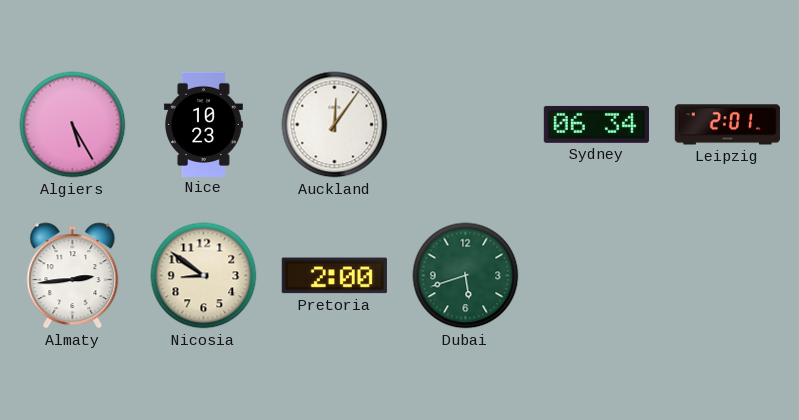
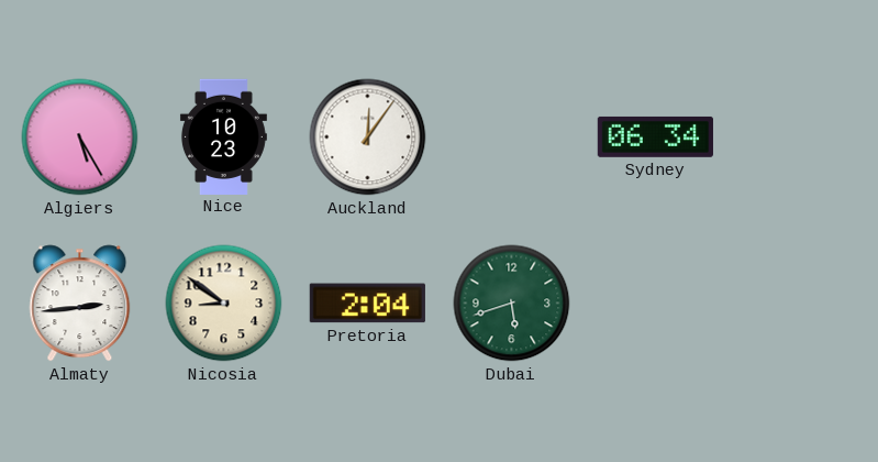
Leipzig: 2:01 -> none
Pretoria: 2:00 -> 2:04
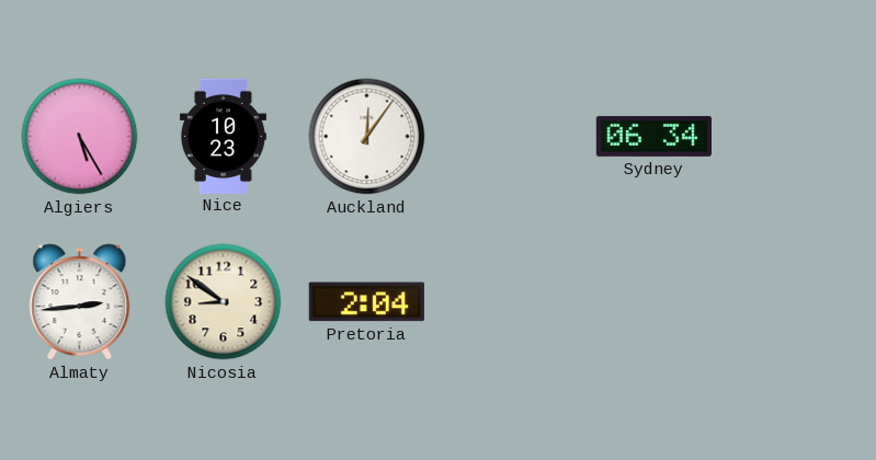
Dubai: 5:42 -> none
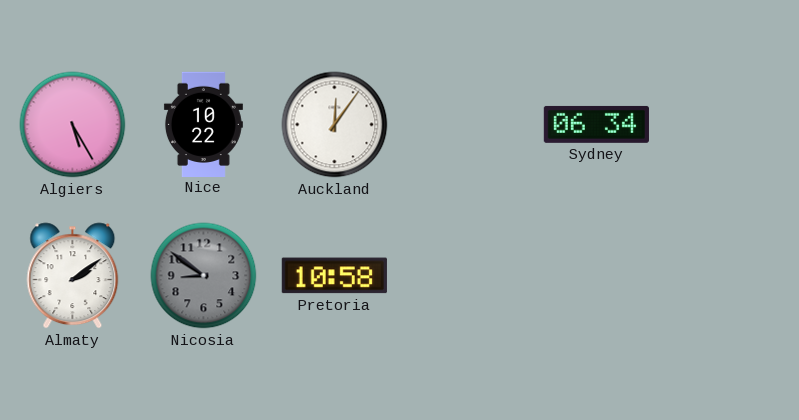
Nice: 10:23 -> 10:22
Almaty: 2:44 -> 2:09
Nicosia dial: cream -> grey
Pretoria: 2:04 -> 10:58
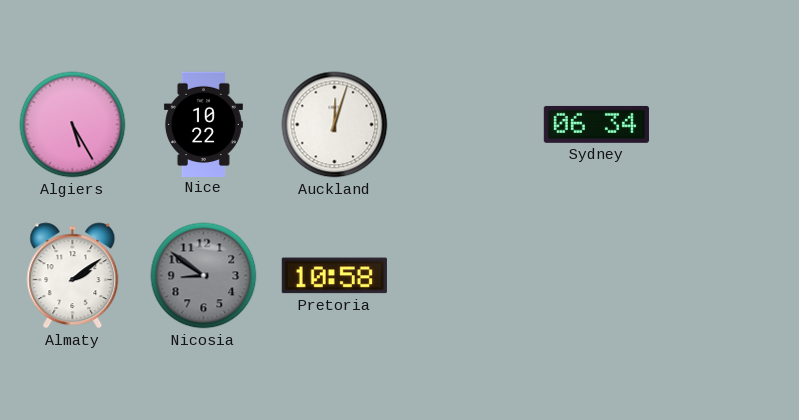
Auckland: 12:06 -> 12:03
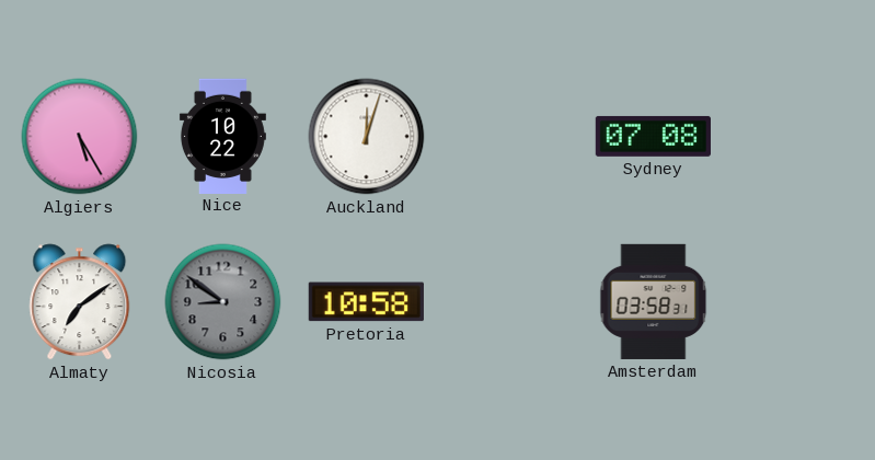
Sydney: 06:34 -> 07:08
Almaty: 2:09 -> 7:09
Amsterdam: none -> 03:58
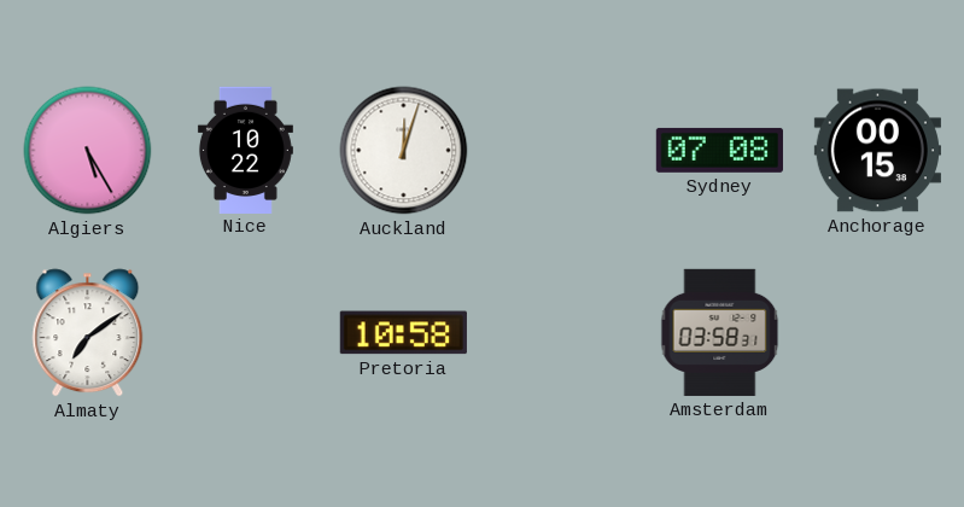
Anchorage: none -> 00:15
Nicosia: 8:51 -> none
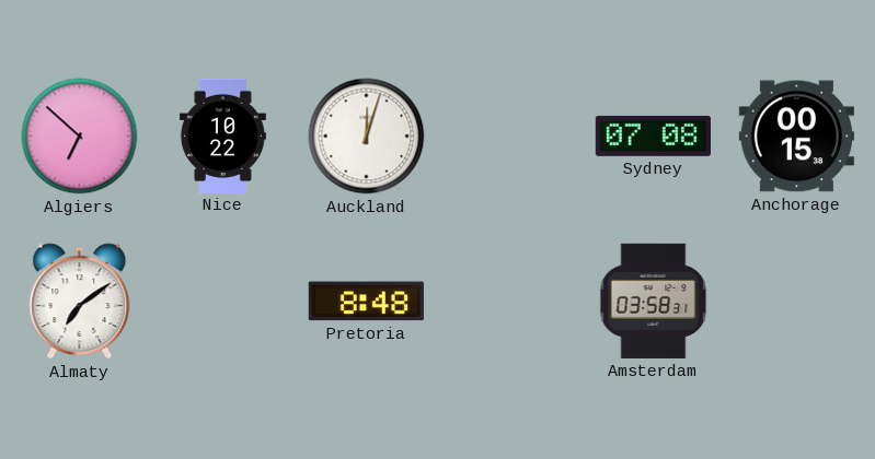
Algiers: 5:25 -> 6:52
Pretoria: 10:58 -> 8:48
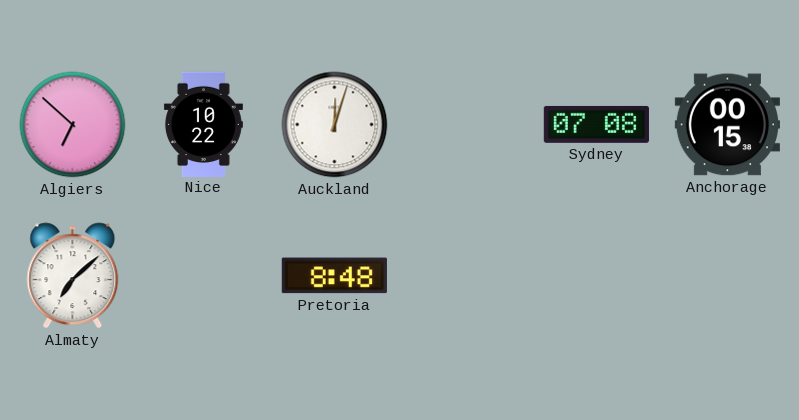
Almaty: 7:09 -> 7:08
Amsterdam: 03:58 -> none
